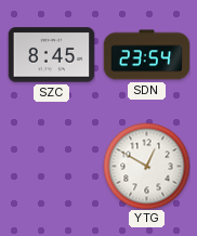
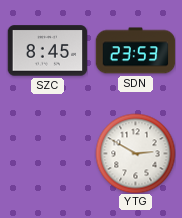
SDN: 23:54 -> 23:53
YTG: 12:50 -> 2:50
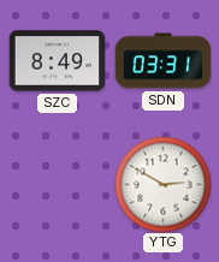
SZC: 8:45 -> 8:49
SDN: 23:53 -> 03:31
